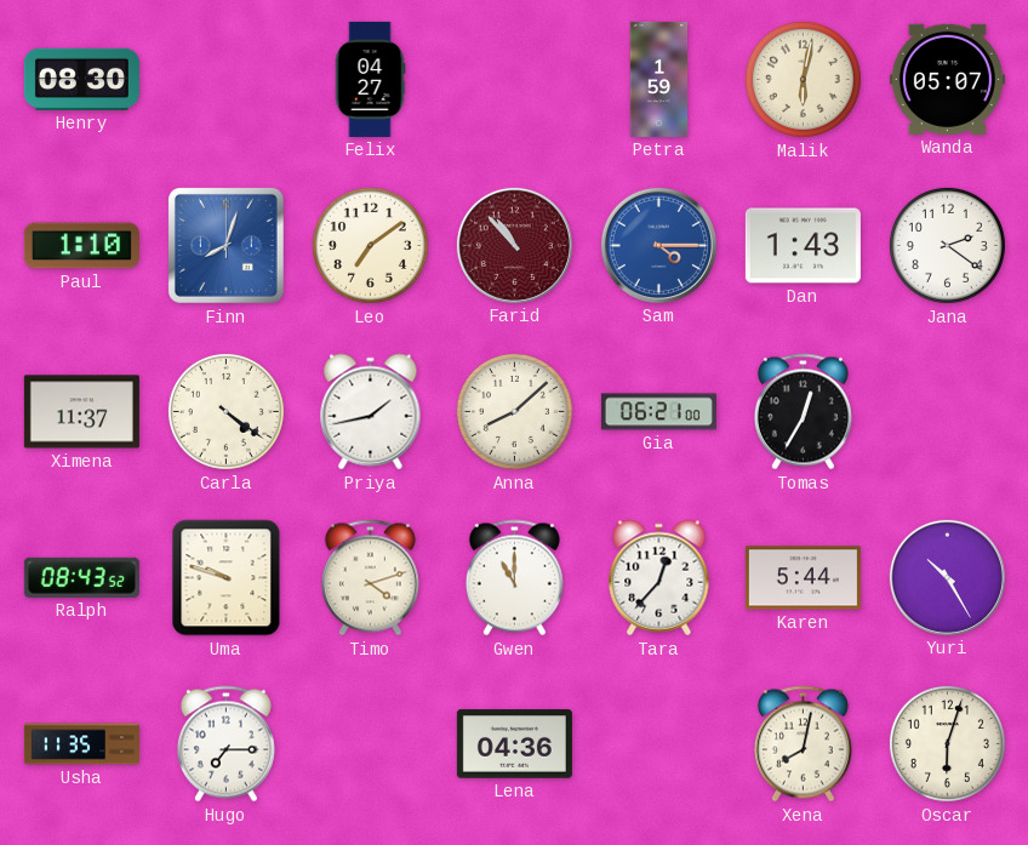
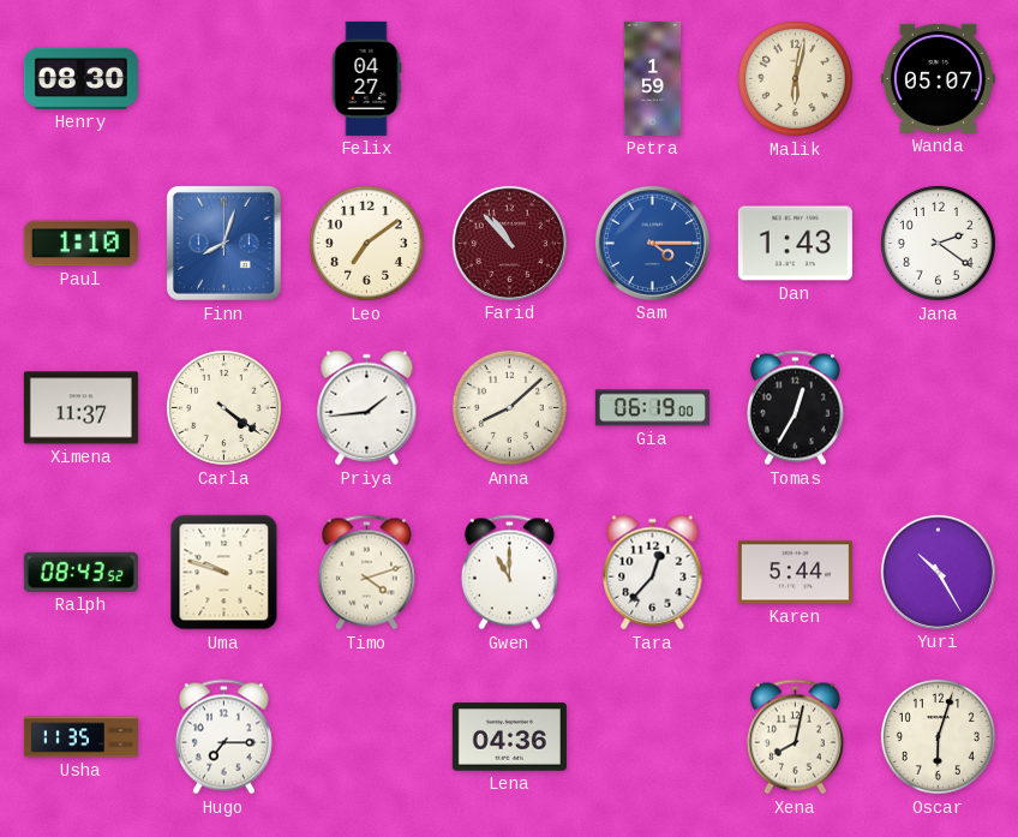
Priya: 1:43 -> 1:44
Gia: 06:21 -> 06:19
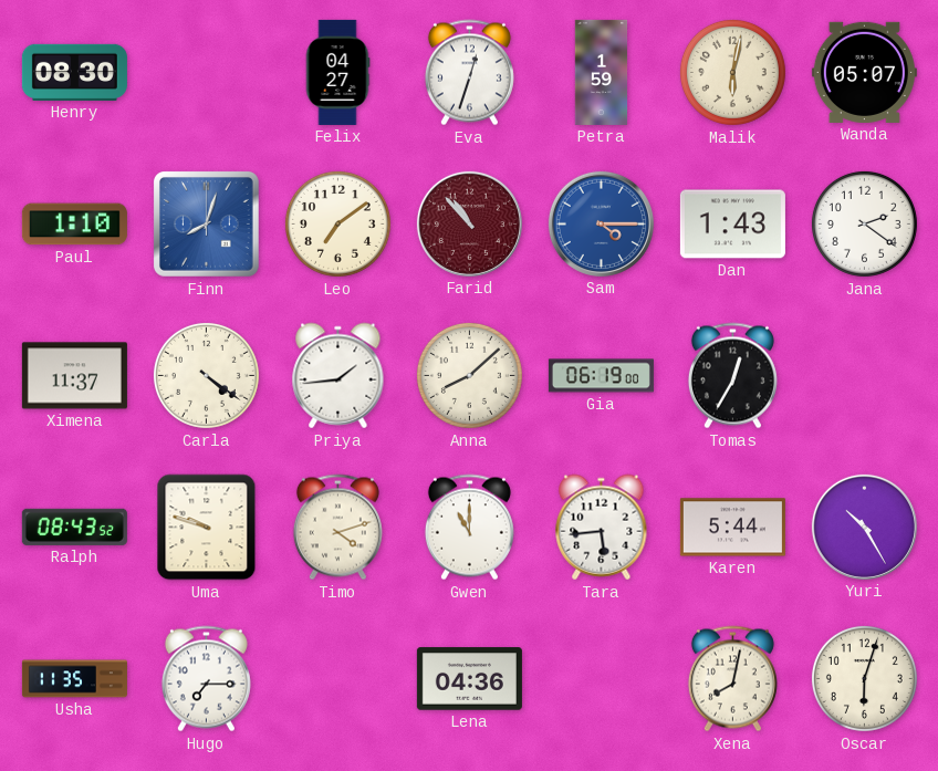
Eva: none -> 12:33
Tara: 12:37 -> 5:44
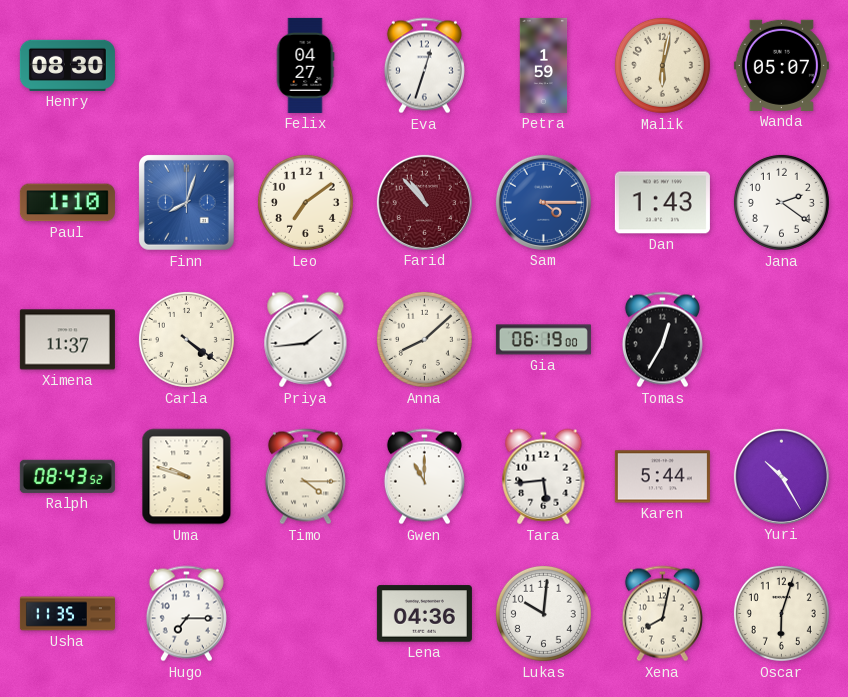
Timo: 4:12 -> 4:15
Lukas: none -> 10:01
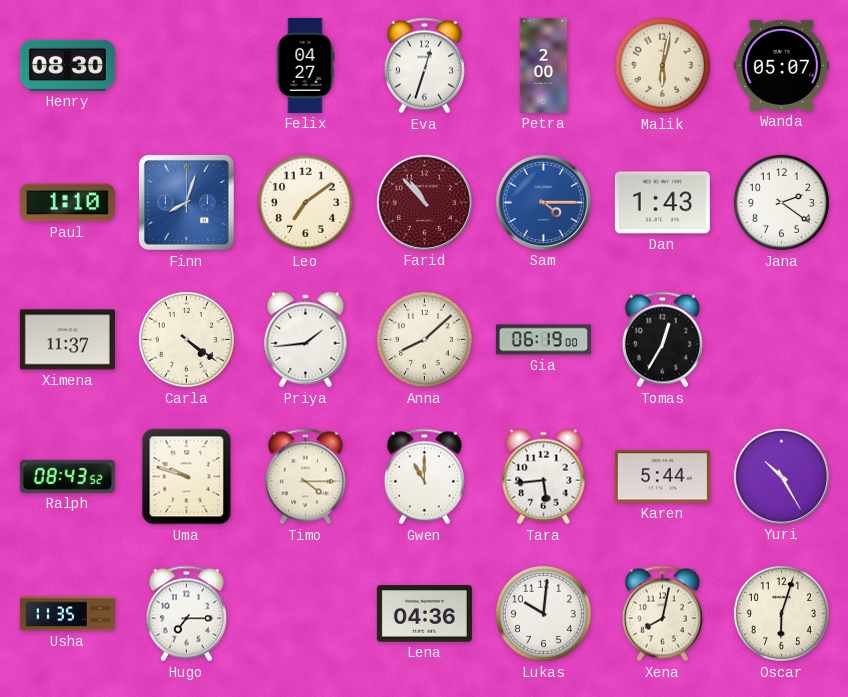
Petra: 1:59 -> 2:00
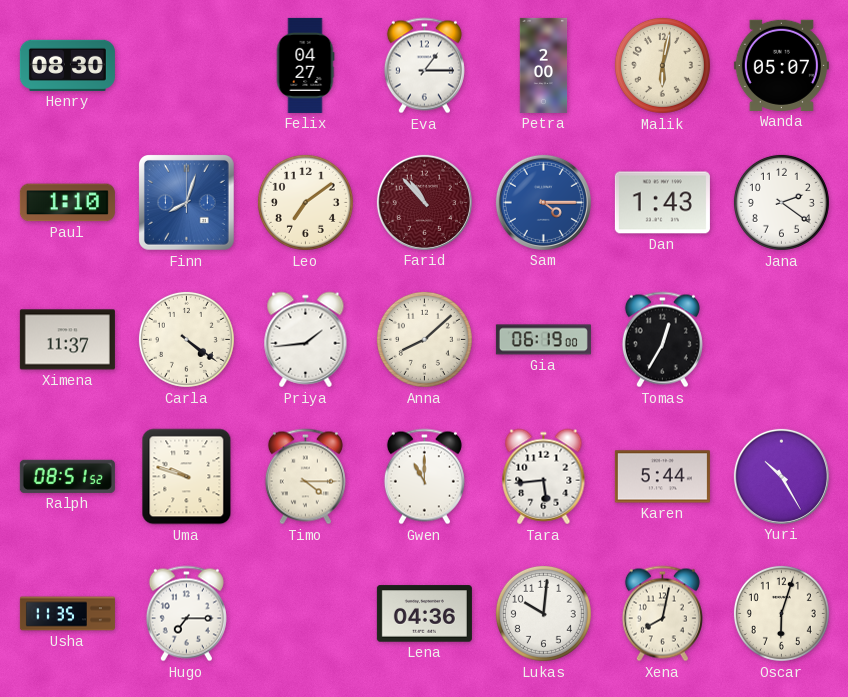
Eva: 12:33 -> 1:15
Ralph: 08:43 -> 08:51
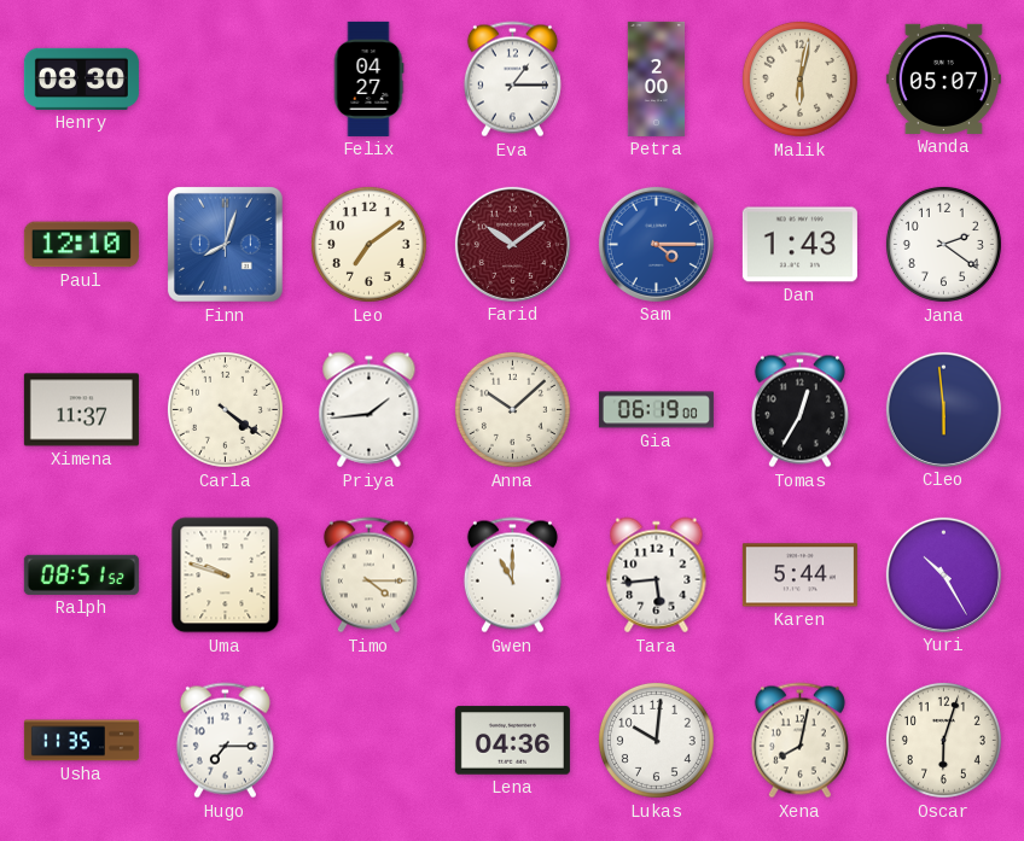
Paul: 1:10 -> 12:10
Farid: 10:53 -> 10:09
Anna: 8:08 -> 10:08
Cleo: none -> 5:59
